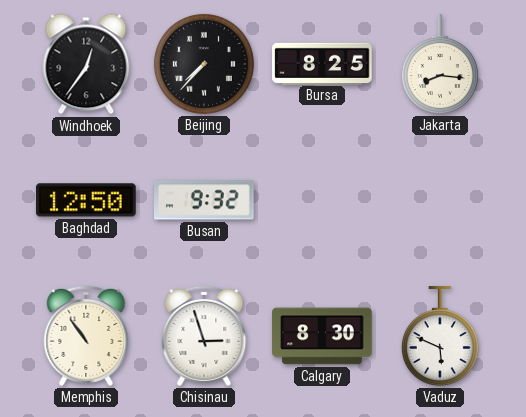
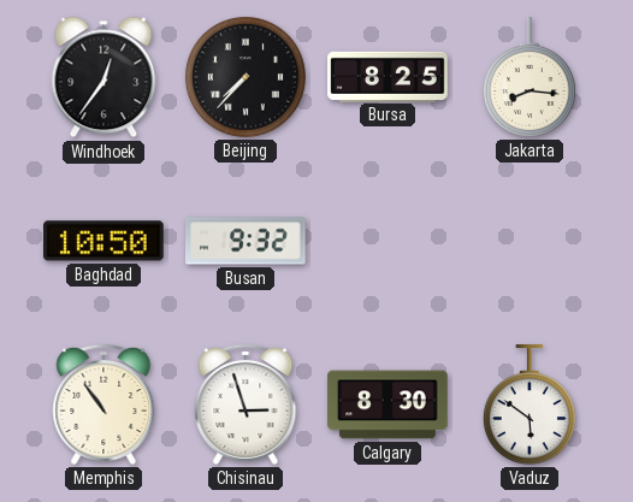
Baghdad: 12:50 -> 10:50
Vaduz: 5:49 -> 5:51
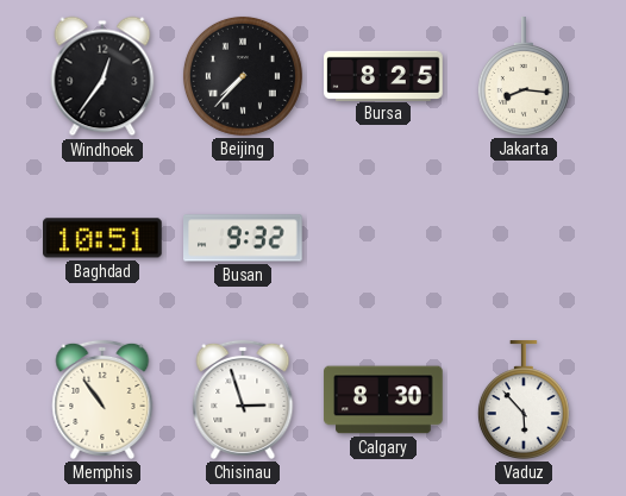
Baghdad: 10:50 -> 10:51
Vaduz: 5:51 -> 5:53
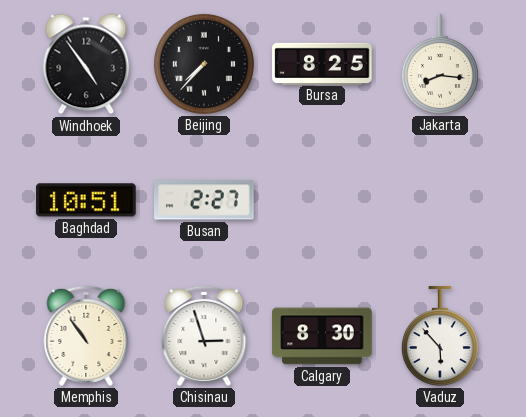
Windhoek: 12:36 -> 4:54
Busan: 9:32 -> 2:27
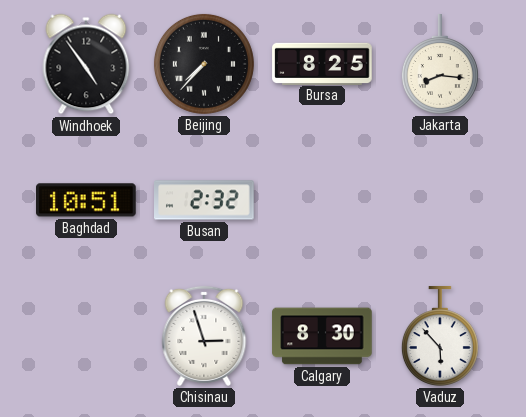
Busan: 2:27 -> 2:32
Memphis: 10:54 -> none
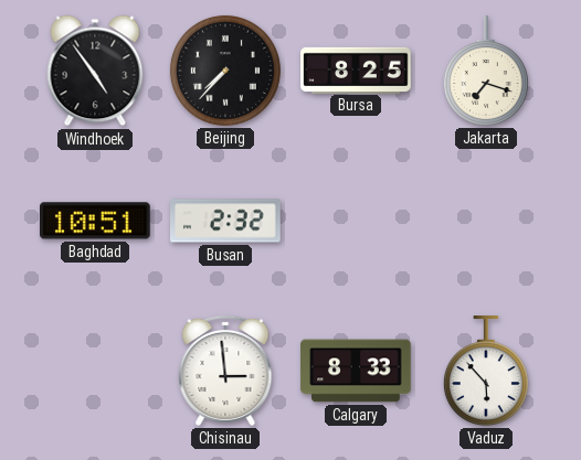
Jakarta: 8:16 -> 7:18
Chisinau: 2:57 -> 2:59
Calgary: 8:30 -> 8:33
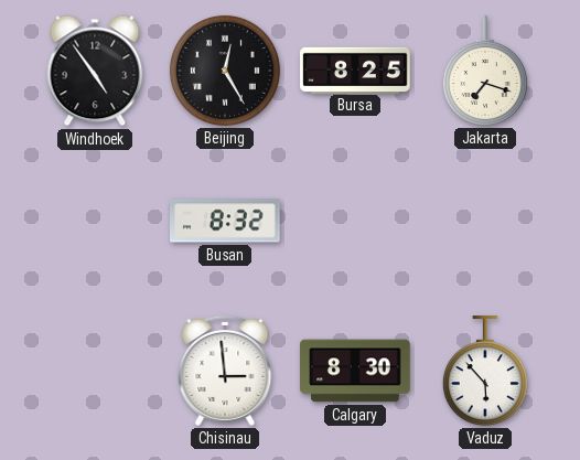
Beijing: 7:37 -> 12:25
Baghdad: 10:51 -> none
Busan: 2:32 -> 8:32
Calgary: 8:33 -> 8:30
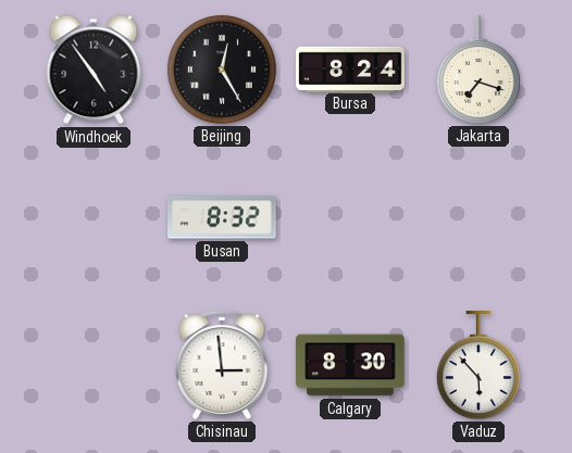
Bursa: 8:25 -> 8:24
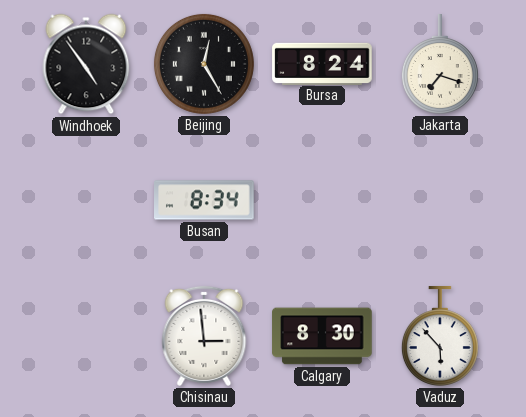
Busan: 8:32 -> 8:34
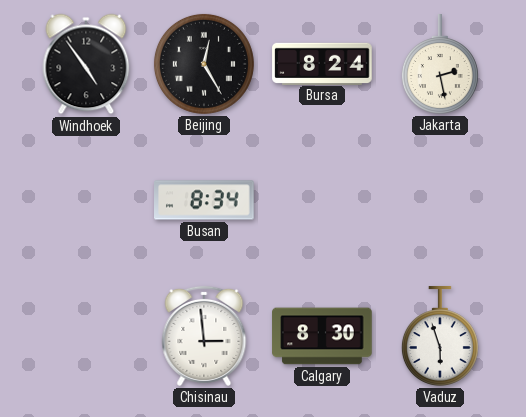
Jakarta: 7:18 -> 2:28
Vaduz: 5:53 -> 5:57
